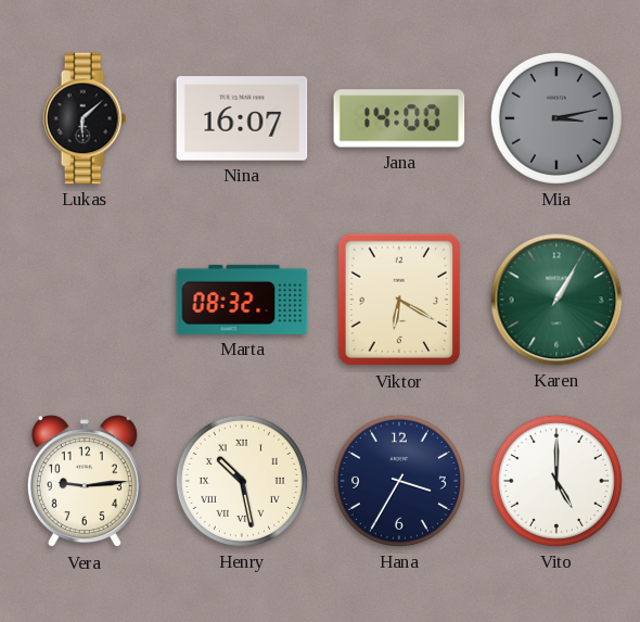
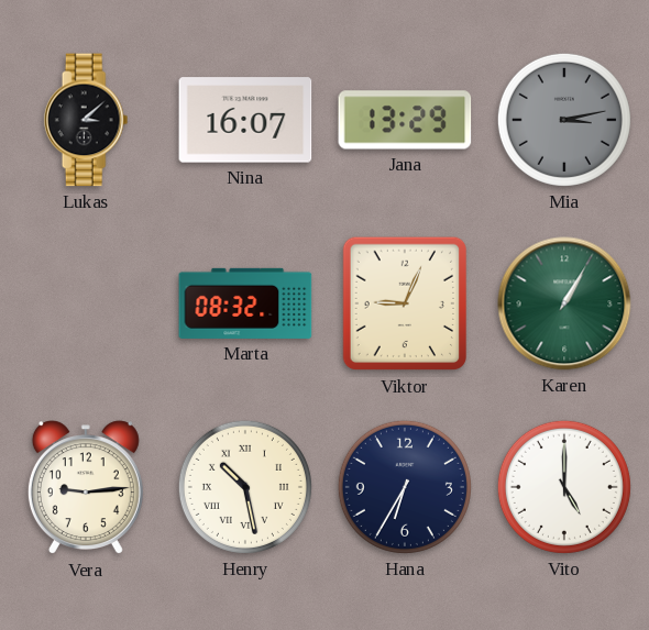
Lukas: 6:08 -> 3:08
Jana: 14:00 -> 13:29
Viktor: 6:20 -> 9:04
Hana: 3:35 -> 6:35
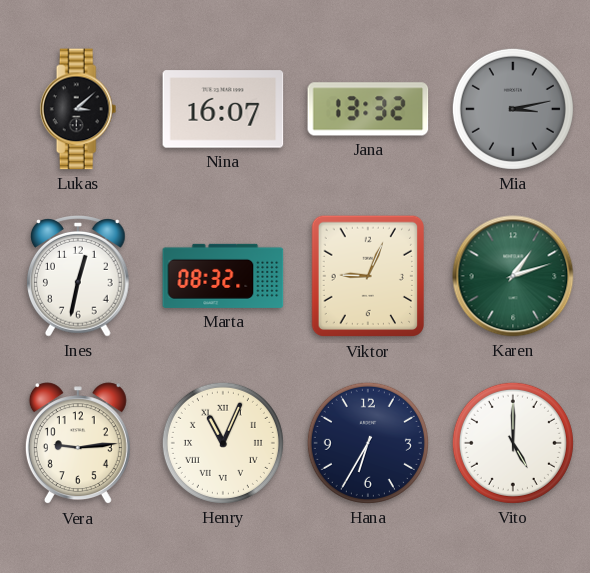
Jana: 13:29 -> 13:32
Ines: none -> 12:32
Karen: 1:05 -> 1:12
Henry: 10:28 -> 11:04
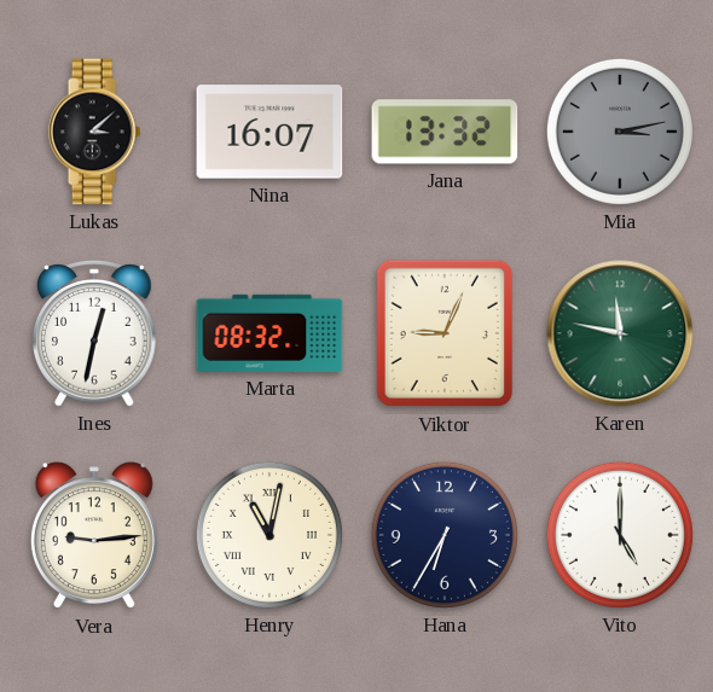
Karen: 1:12 -> 11:47
Henry: 11:04 -> 11:02
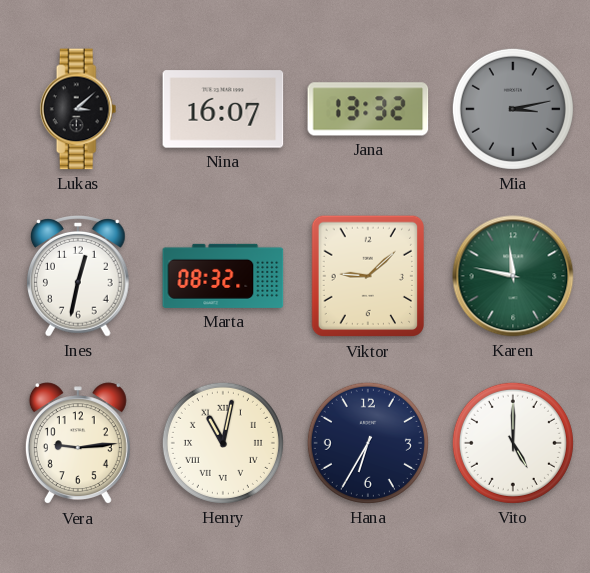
Viktor: 9:04 -> 9:08
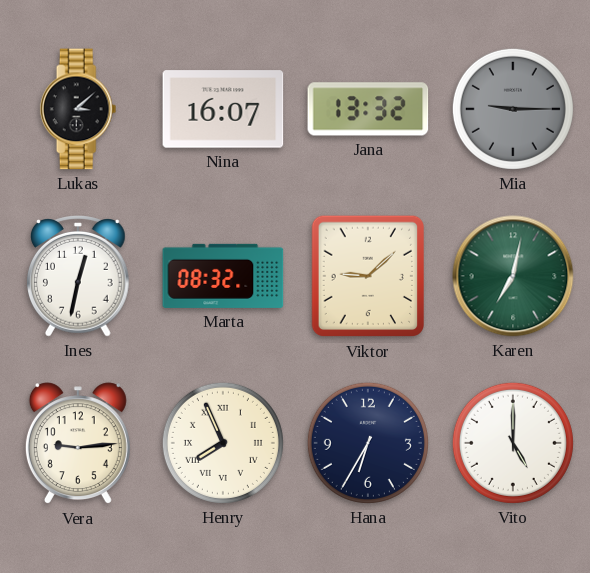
Mia: 3:13 -> 9:15
Karen: 11:47 -> 7:02
Henry: 11:02 -> 7:56
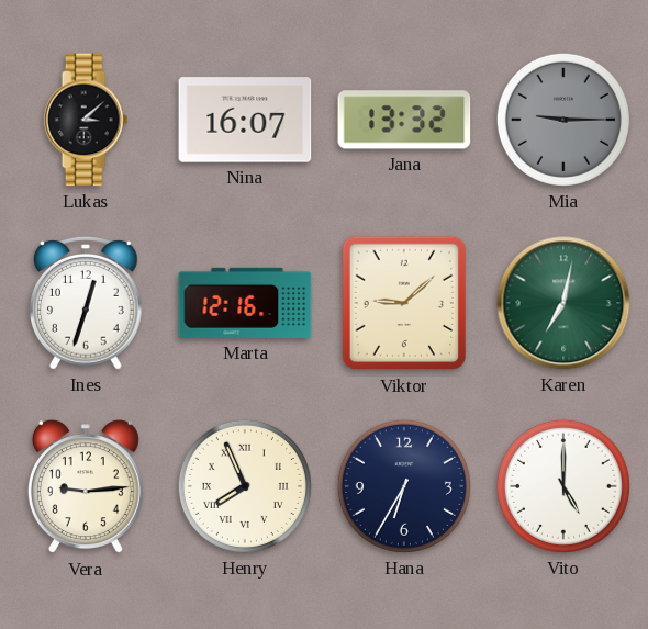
Ines: 12:32 -> 12:33
Marta: 08:32 -> 12:16
